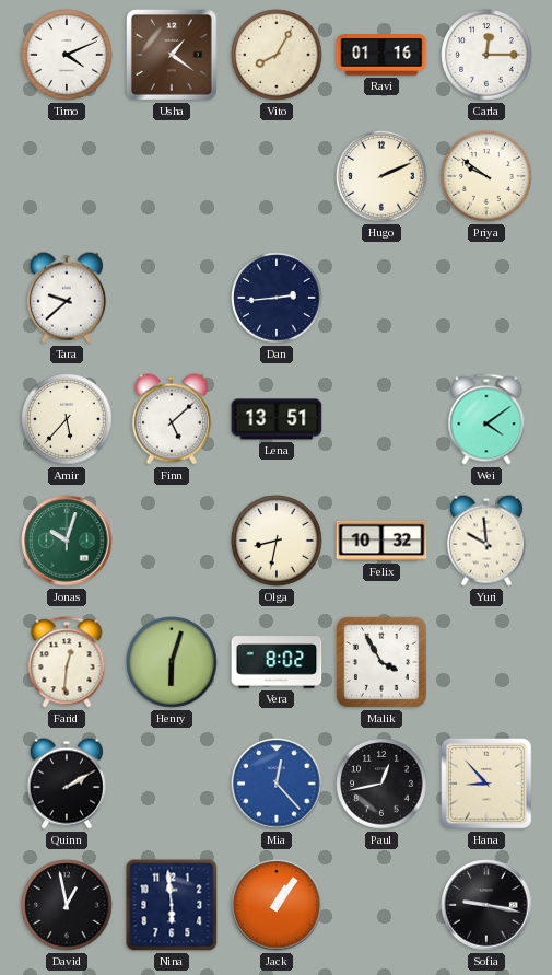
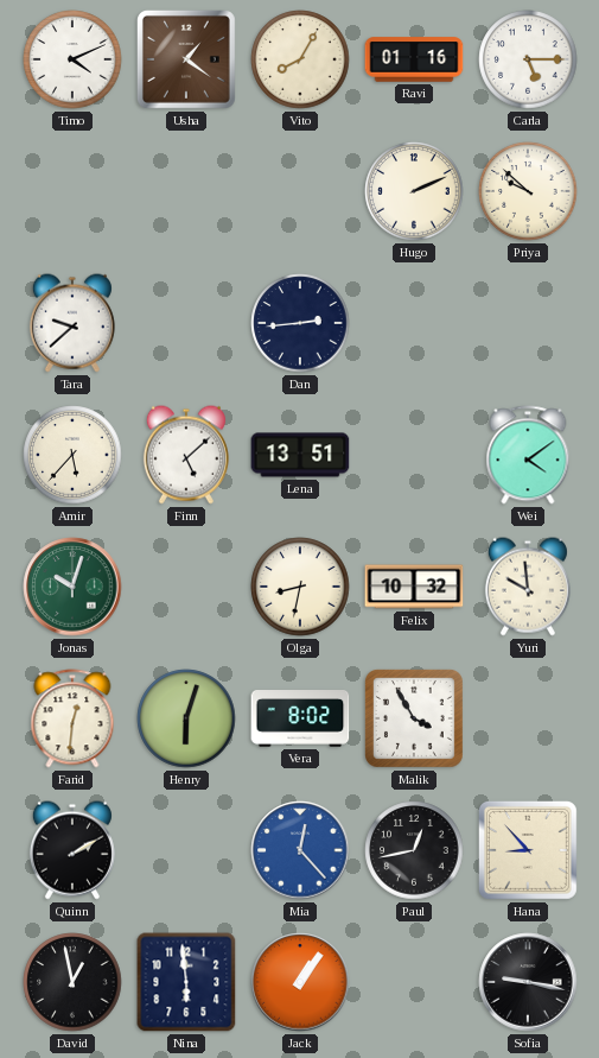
Carla: 12:15 -> 5:15
Priya: 9:51 -> 9:52
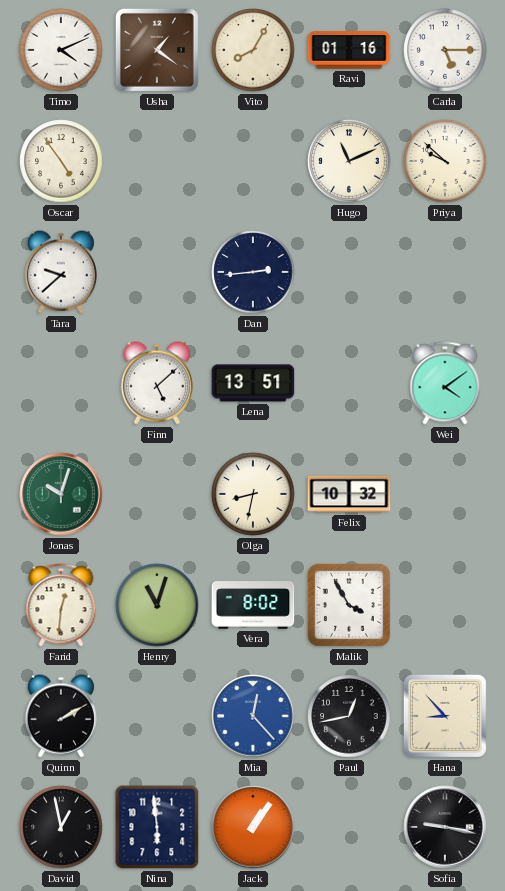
Oscar: none -> 4:54
Hugo: 2:11 -> 11:11
Amir: 5:37 -> none
Yuri: 9:59 -> none
Henry: 6:03 -> 11:03
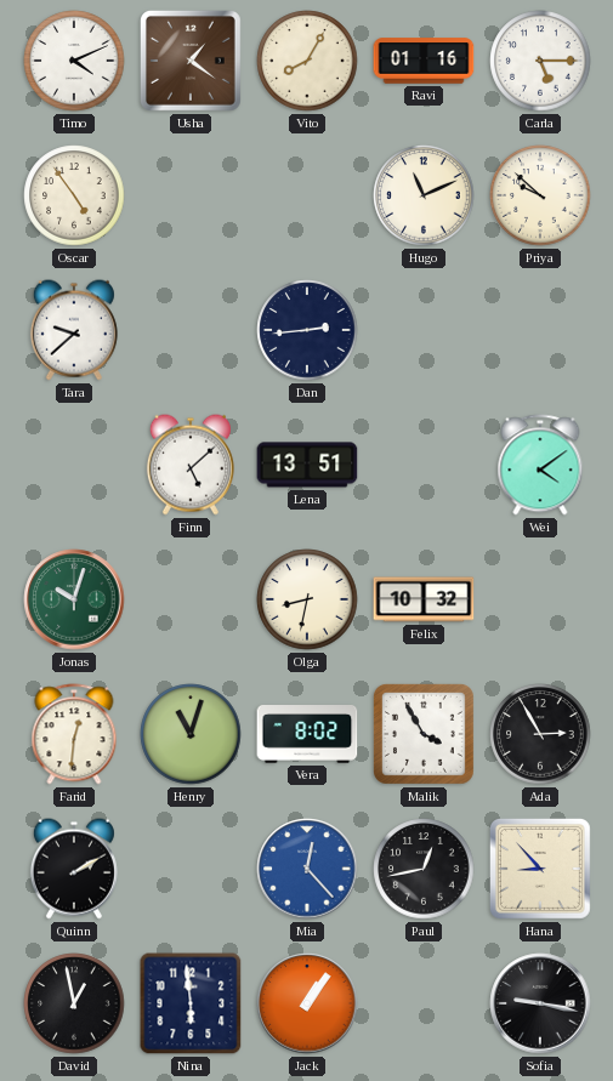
Ada: none -> 2:55
